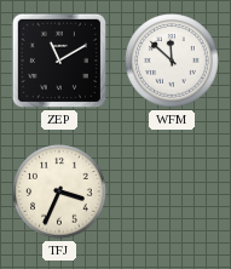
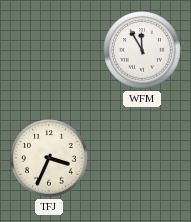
ZEP: 11:10 -> none
WFM: 11:52 -> 11:55
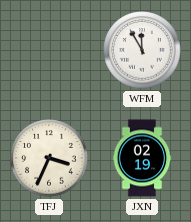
JXN: none -> 02:19
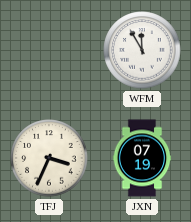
JXN: 02:19 -> 07:19
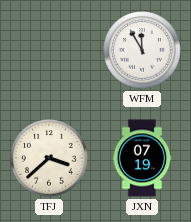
TFJ: 3:34 -> 3:38
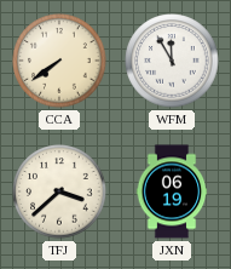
CCA: none -> 7:39
JXN: 07:19 -> 06:19
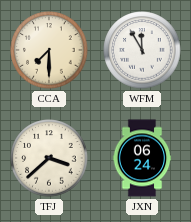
CCA: 7:39 -> 7:30
JXN: 06:19 -> 06:24
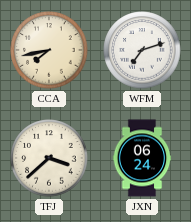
CCA: 7:30 -> 7:43
WFM: 11:55 -> 7:12
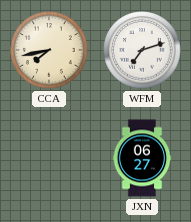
TFJ: 3:38 -> none
JXN: 06:24 -> 06:27
